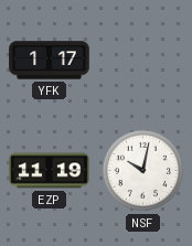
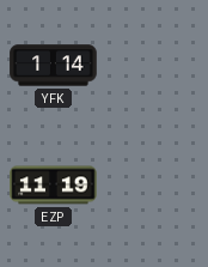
YFK: 1:17 -> 1:14
NSF: 10:02 -> none
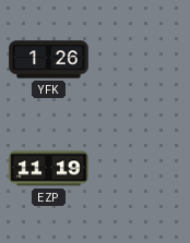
YFK: 1:14 -> 1:26
